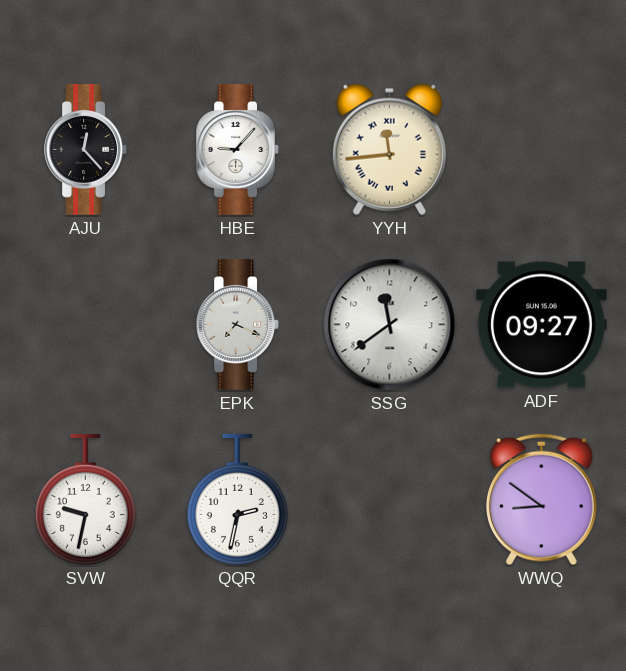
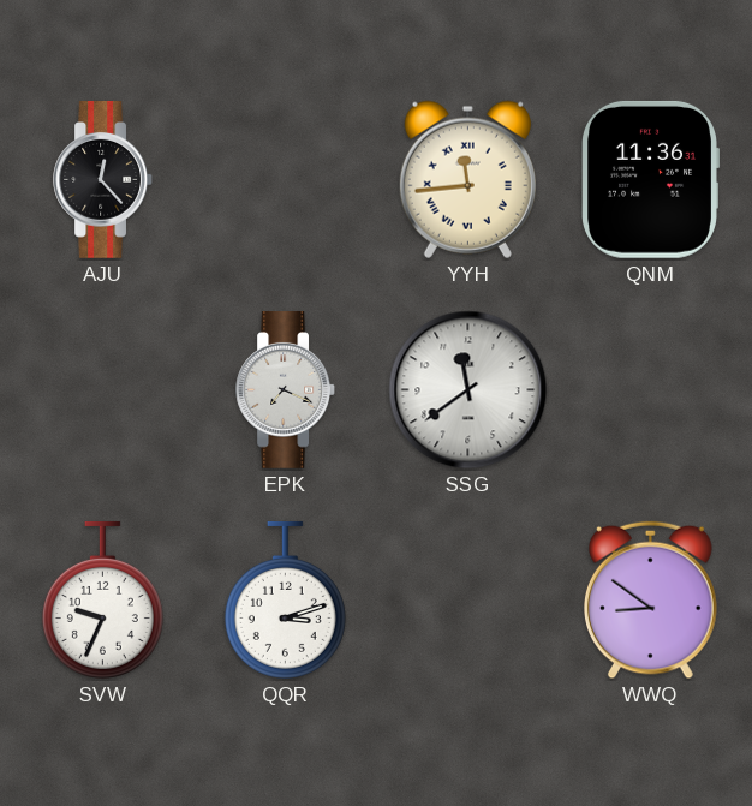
HBE: 9:07 -> none
QNM: none -> 11:36
ADF: 09:27 -> none
SVW: 9:32 -> 9:34
QQR: 2:32 -> 3:12
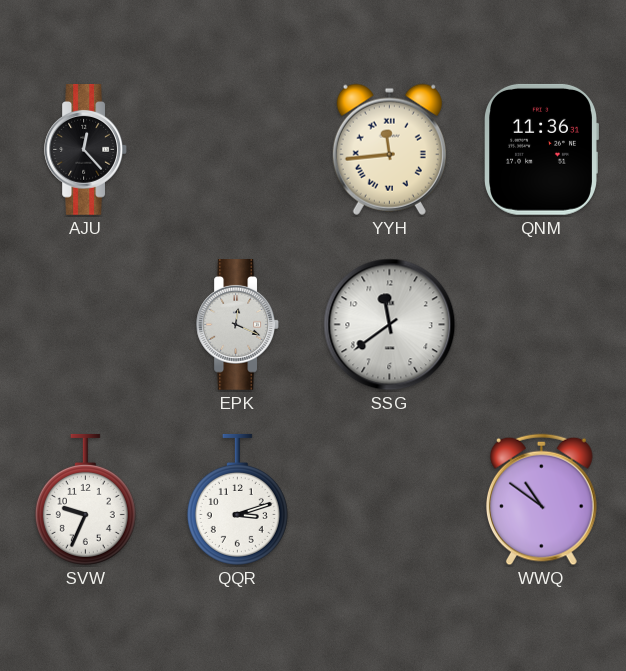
EPK: 7:19 -> 12:19
WWQ: 8:51 -> 10:51
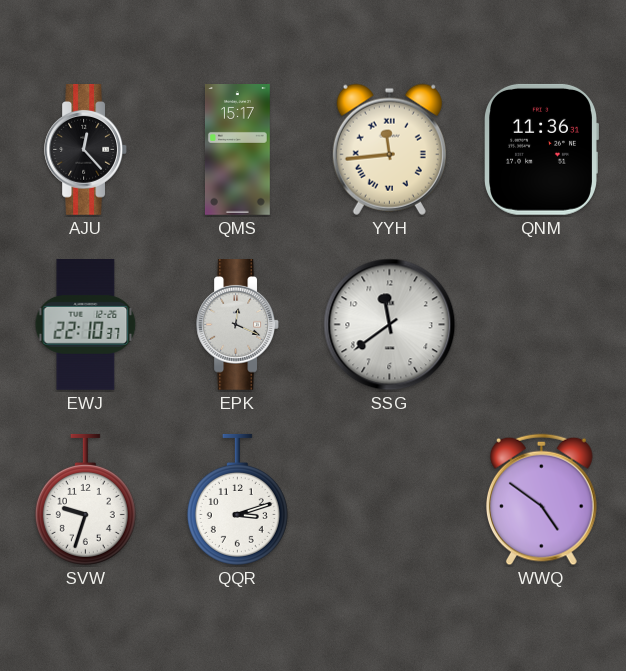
QMS: none -> 15:17
EWJ: none -> 22:10
SVW: 9:34 -> 9:33
WWQ: 10:51 -> 4:51
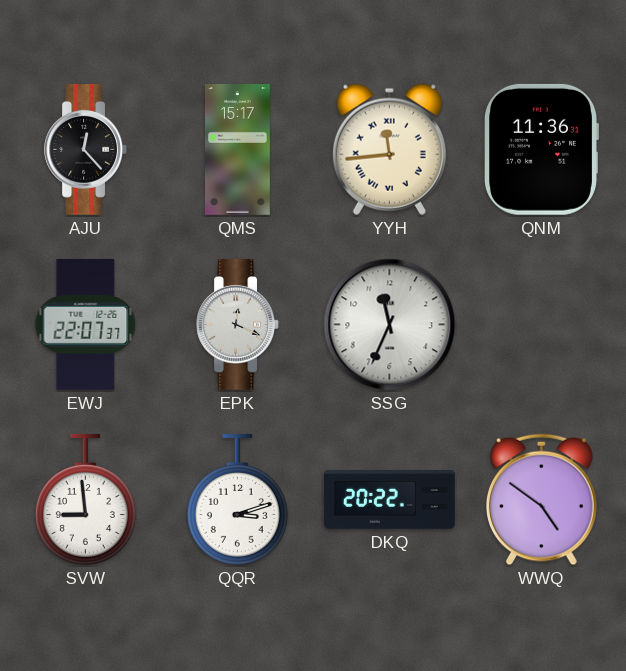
EWJ: 22:10 -> 22:07
SSG: 11:39 -> 11:34
SVW: 9:33 -> 8:59
DKQ: none -> 20:22
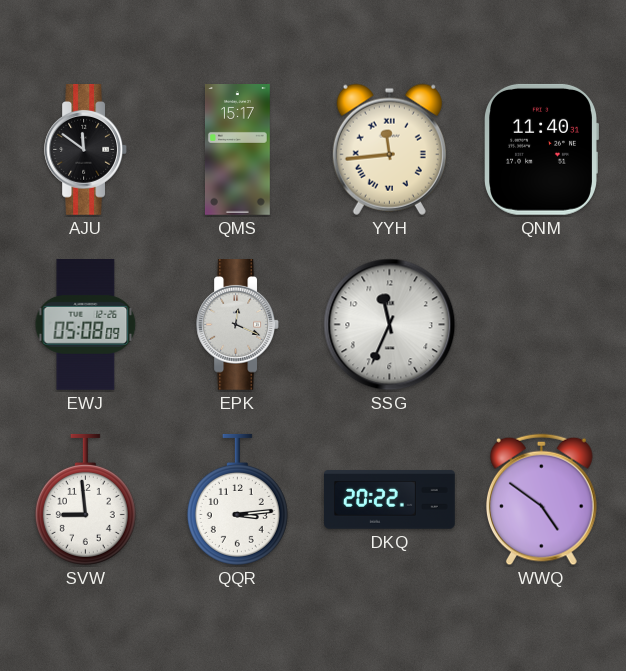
AJU: 12:23 -> 11:51
QNM: 11:36 -> 11:40
EWJ: 22:07 -> 05:08
QQR: 3:12 -> 3:14
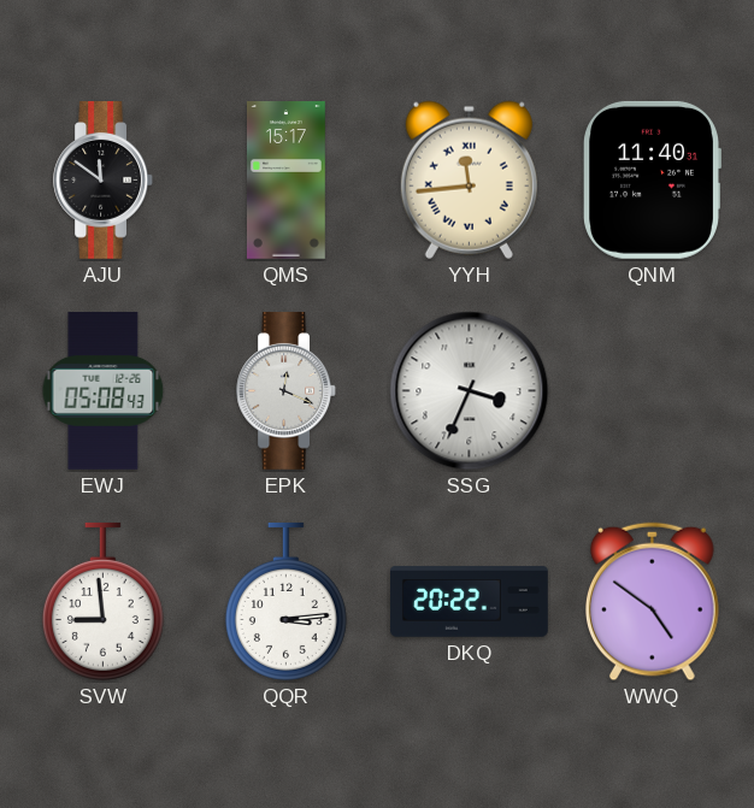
EWJ: 05:08:09 -> 05:08:43
SSG: 11:34 -> 3:34
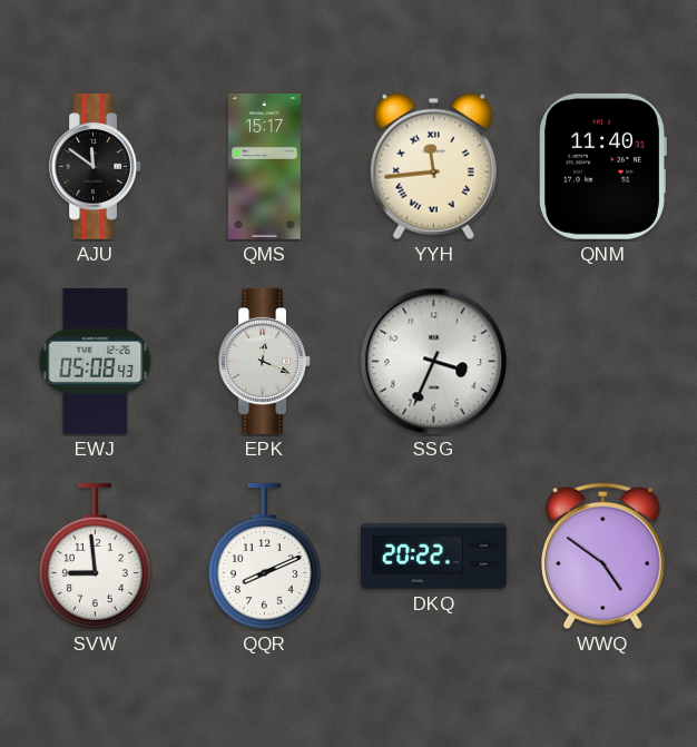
QQR: 3:14 -> 8:11
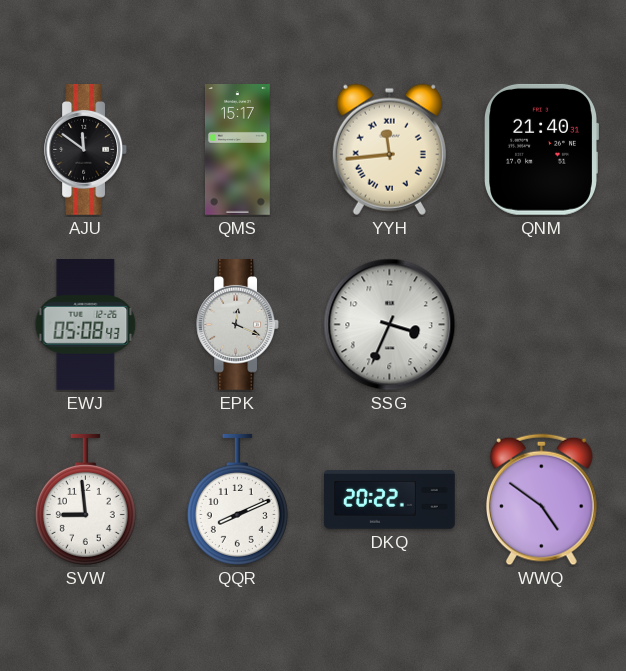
QNM: 11:40 -> 21:40
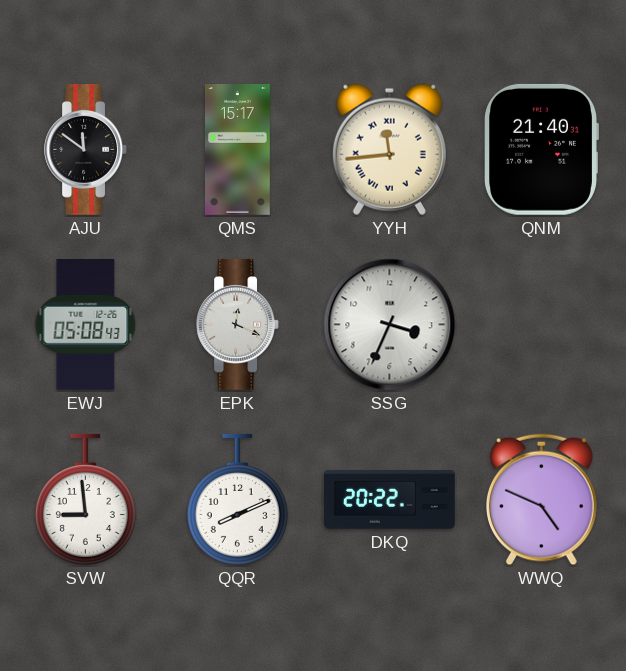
WWQ: 4:51 -> 4:49
